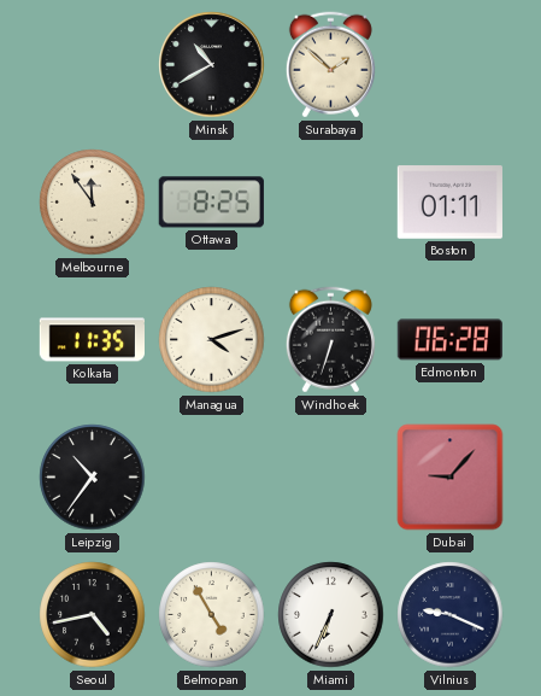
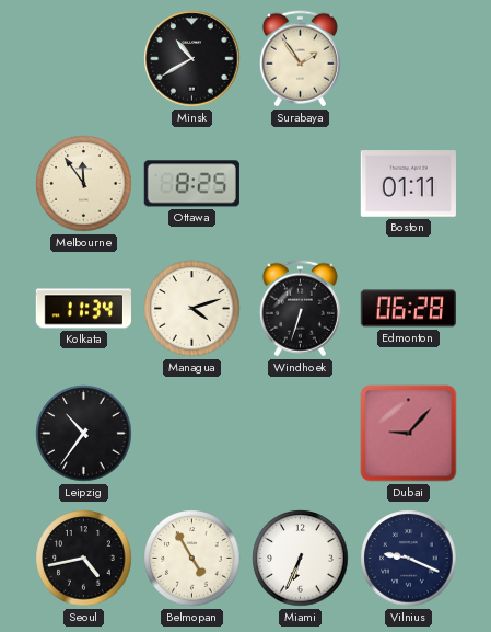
Surabaya: 1:52 -> 1:54
Kolkata: 11:35 -> 11:34
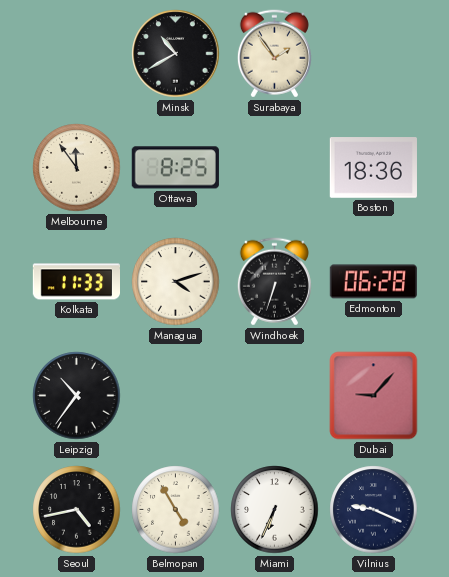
Boston: 01:11 -> 18:36
Kolkata: 11:34 -> 11:33
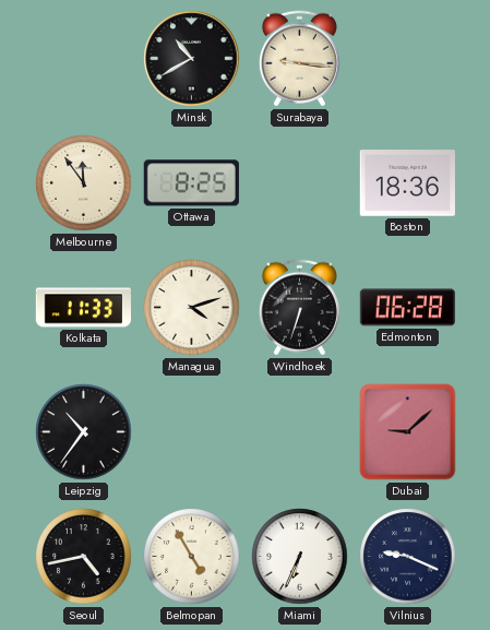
Surabaya: 1:54 -> 9:16
Dubai: 9:07 -> 9:08
